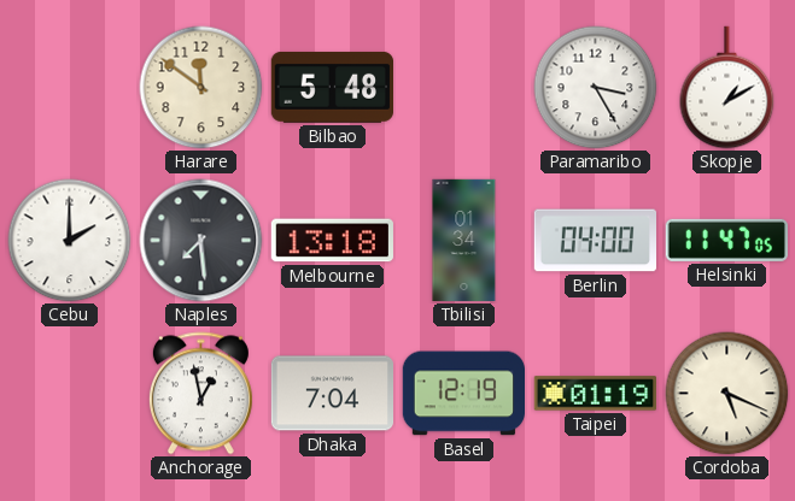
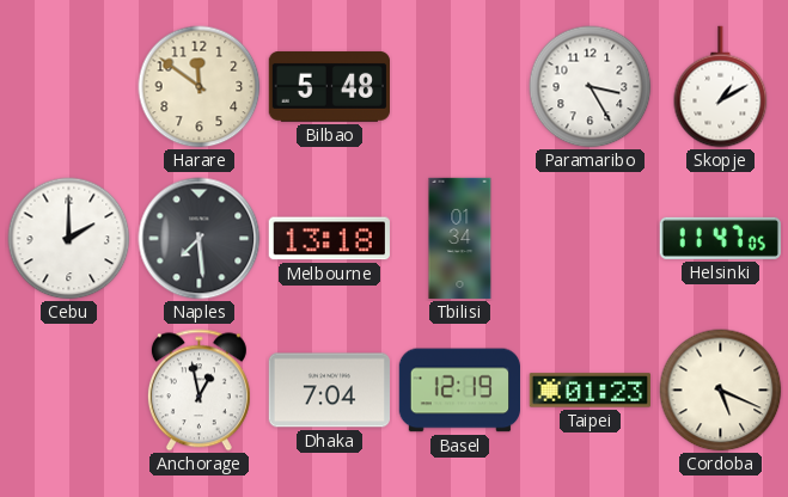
Berlin: 04:00 -> none
Taipei: 01:19 -> 01:23
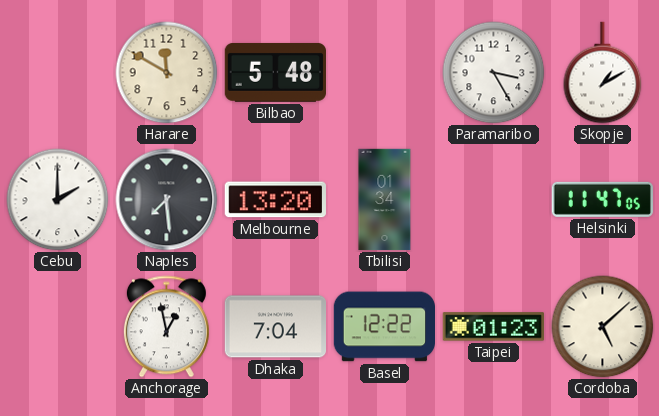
Harare: 11:51 -> 11:50
Melbourne: 13:18 -> 13:20
Basel: 12:19 -> 12:22
Cordoba: 5:19 -> 5:08
